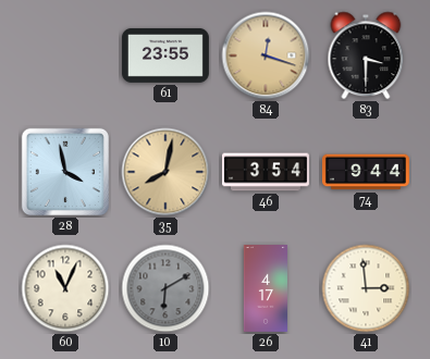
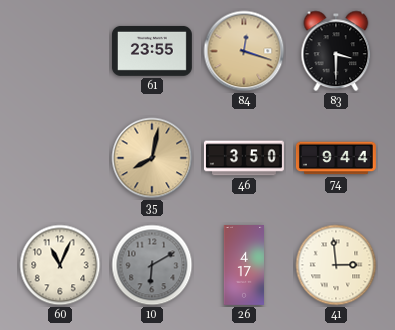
28: 3:58 -> none
46: 3:54 -> 3:50
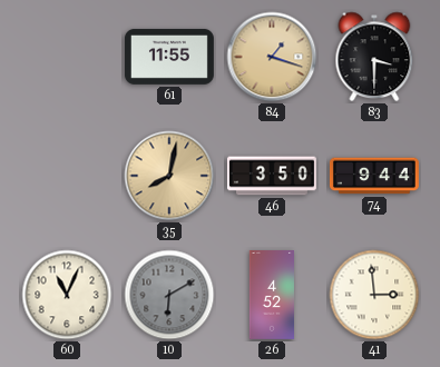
61: 23:55 -> 11:55
84: 12:18 -> 1:18
26: 4:17 -> 4:52
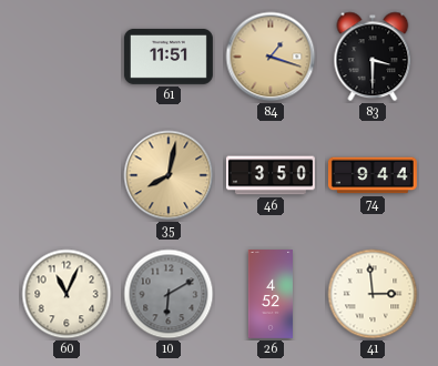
61: 11:55 -> 11:51
